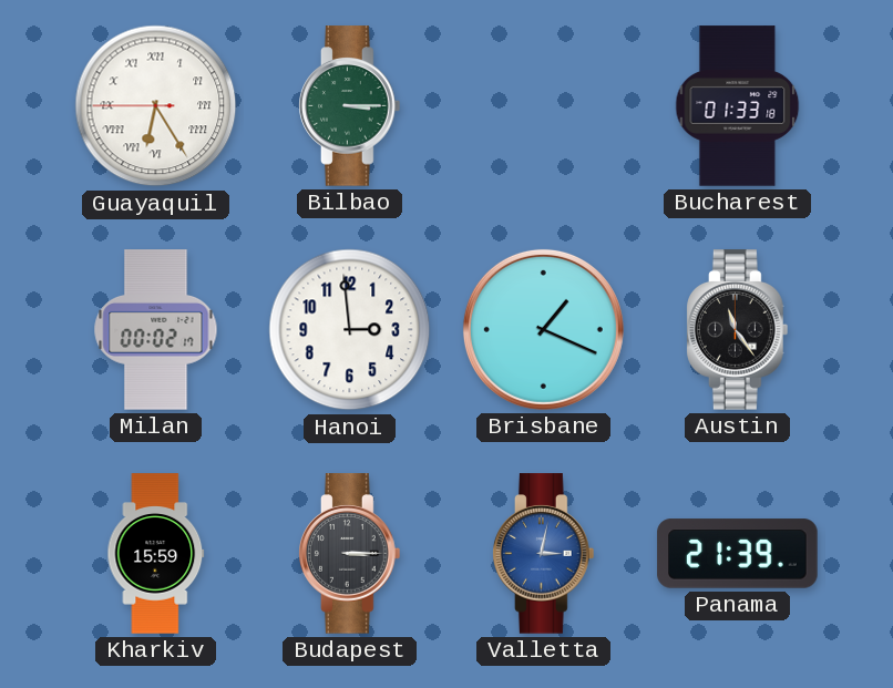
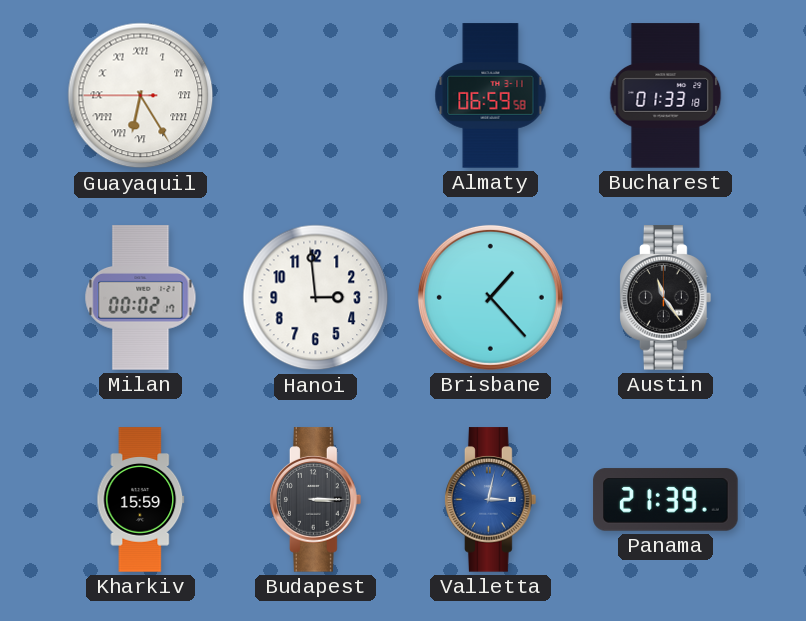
Bilbao: 3:15 -> none
Almaty: none -> 06:59
Brisbane: 1:19 -> 1:23
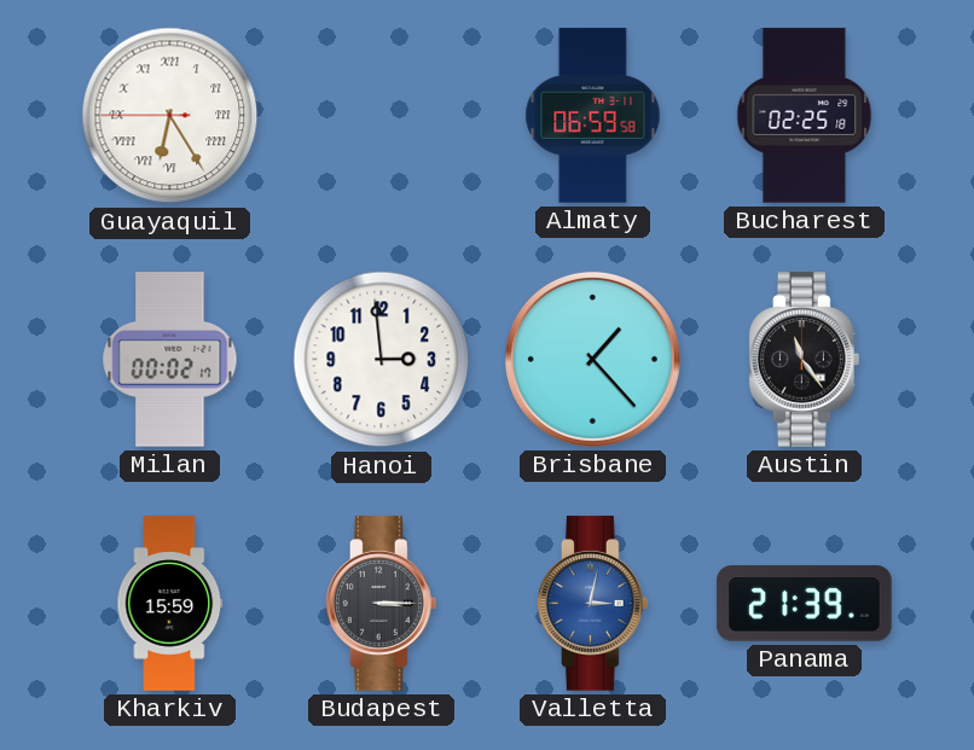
Bucharest: 01:33 -> 02:25
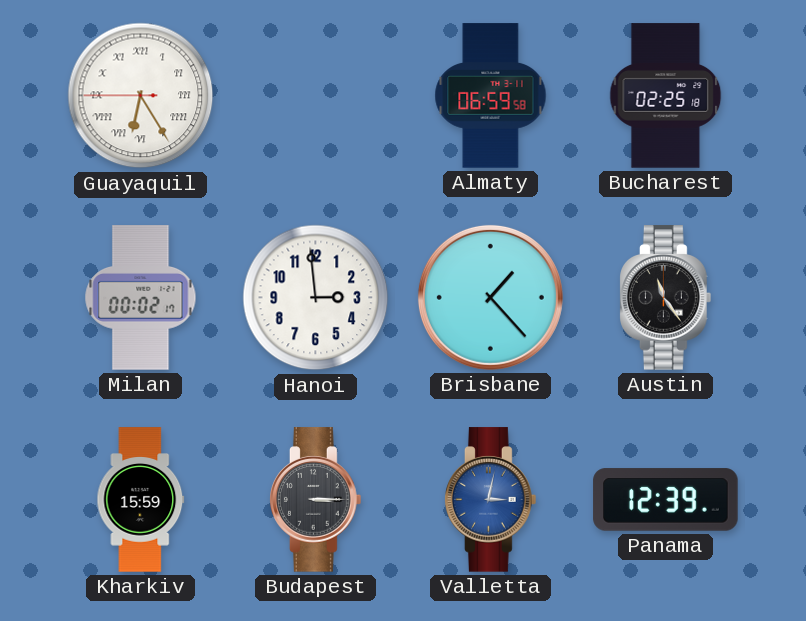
Panama: 21:39 -> 12:39
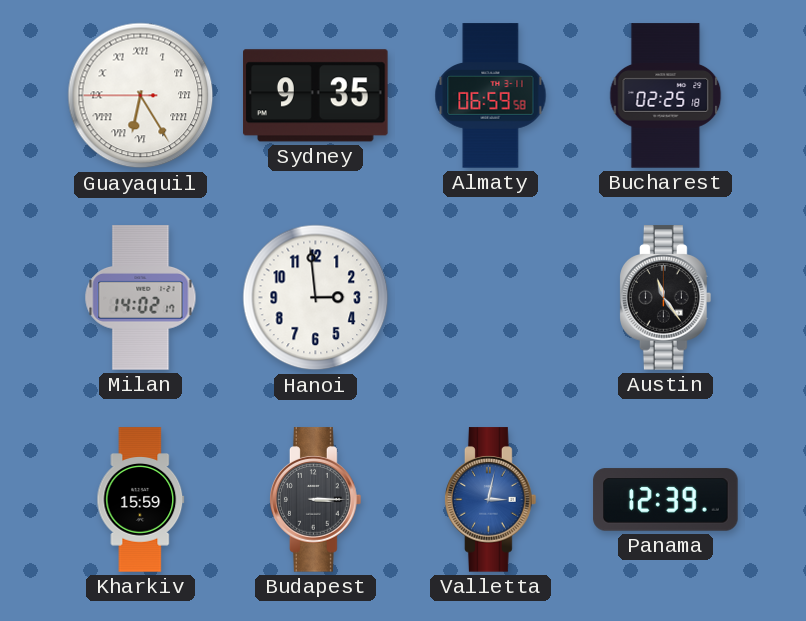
Sydney: none -> 9:35
Milan: 00:02 -> 14:02
Brisbane: 1:23 -> none
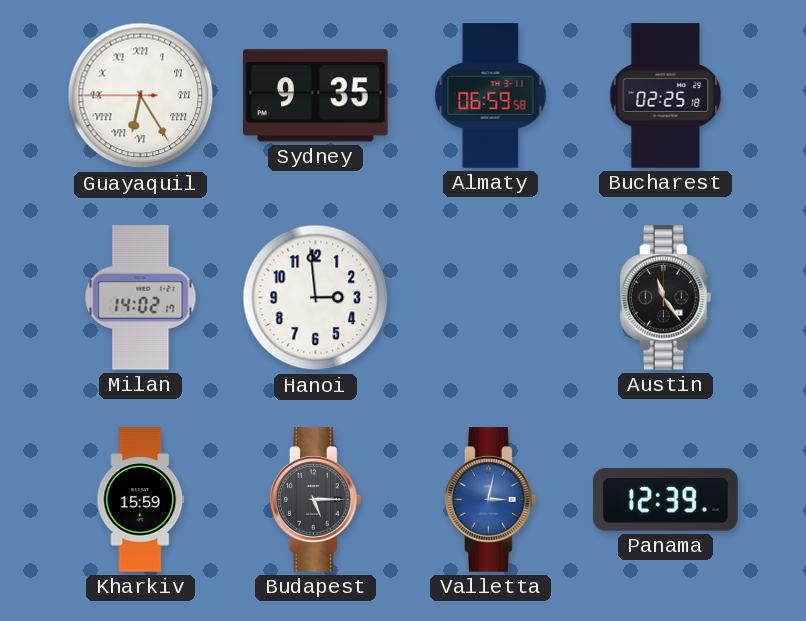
Budapest: 3:15 -> 5:15
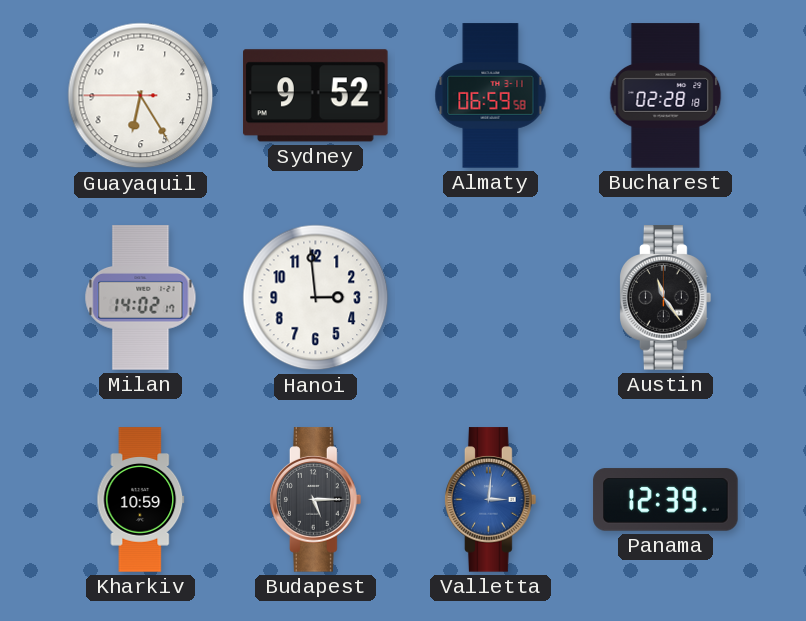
Guayaquil numerals: Roman -> Arabic
Sydney: 9:35 -> 9:52
Bucharest: 02:25 -> 02:28
Kharkiv: 15:59 -> 10:59
Valletta: 3:02 -> 3:01
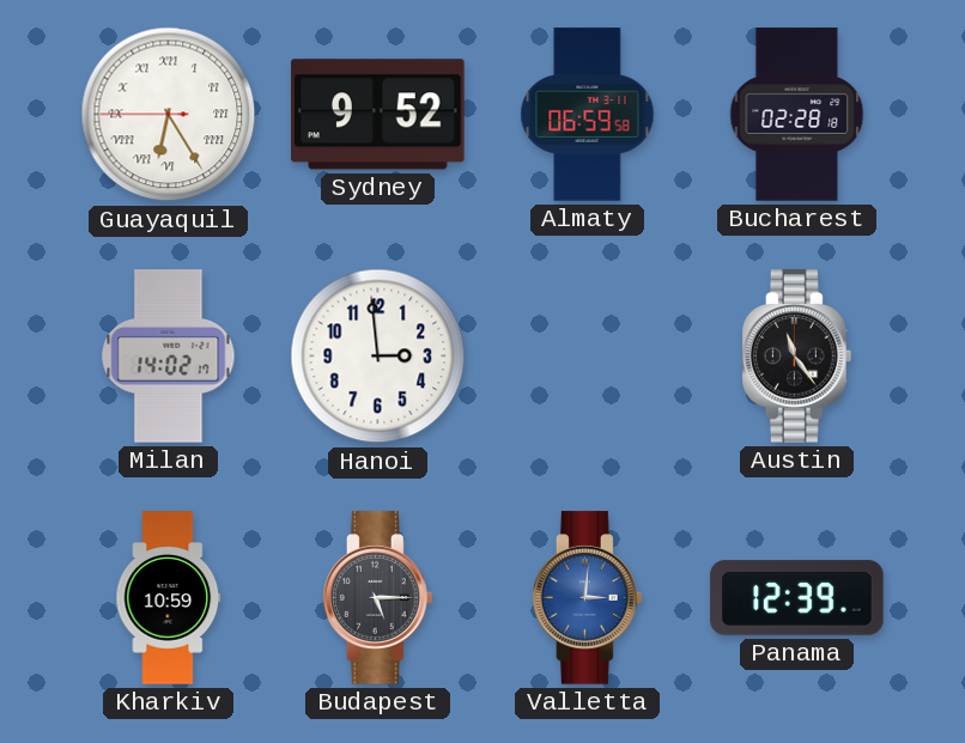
Guayaquil numerals: Arabic -> Roman
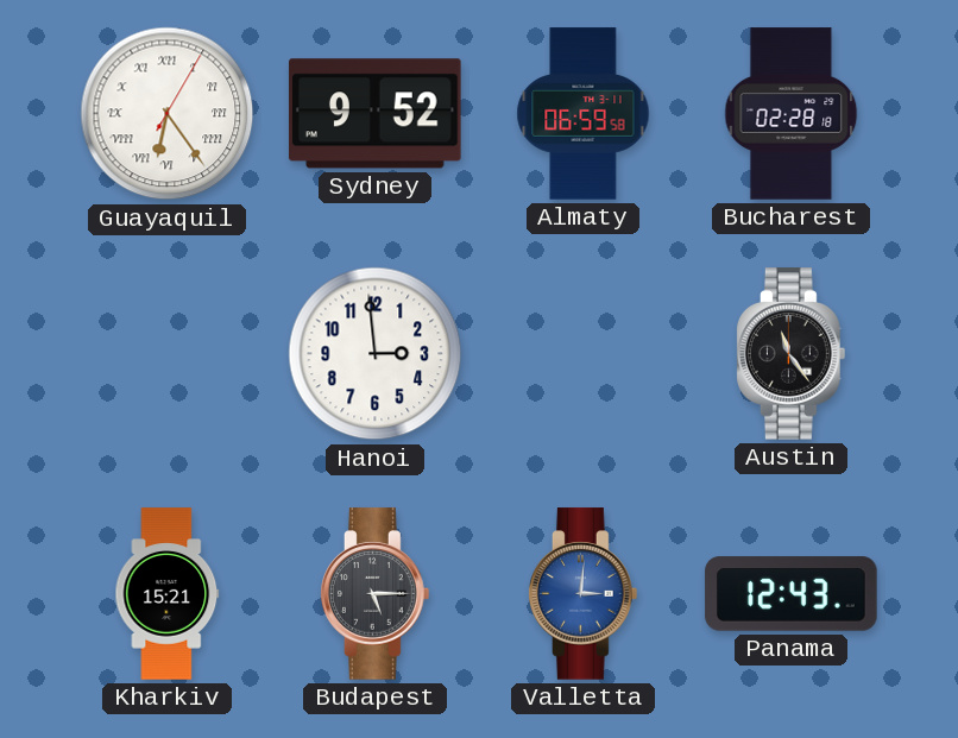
Guayaquil: 6:24:45 -> 6:24:05
Milan: 14:02 -> none
Kharkiv: 10:59 -> 15:21
Panama: 12:39 -> 12:43
